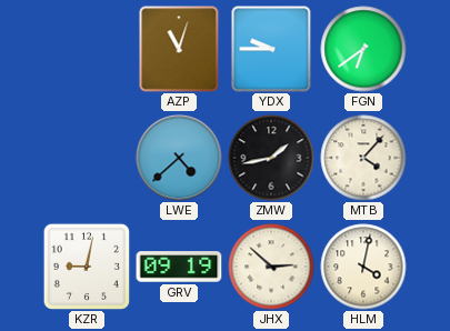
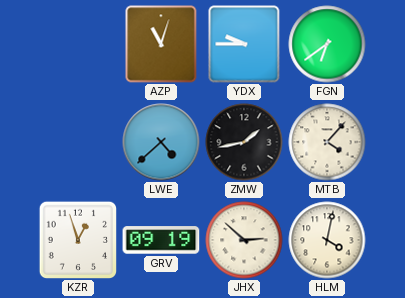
KZR: 9:02 -> 12:57
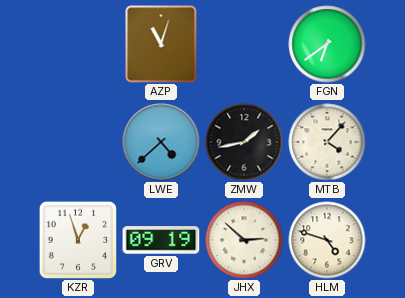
YDX: 9:45 -> none
HLM: 4:02 -> 4:48
